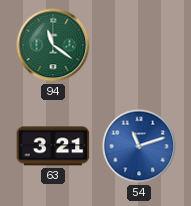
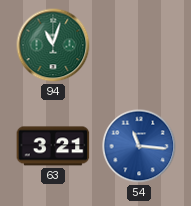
94: 11:21 -> 11:03
54: 11:12 -> 11:16
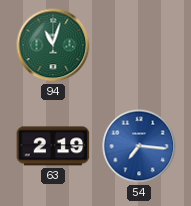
63: 3:21 -> 2:19
54: 11:16 -> 7:16
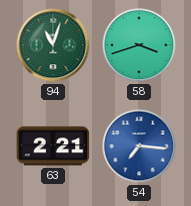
58: none -> 3:42
63: 2:19 -> 2:21
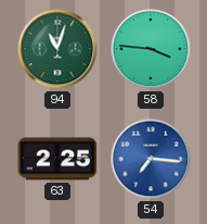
58: 3:42 -> 3:46
63: 2:21 -> 2:25
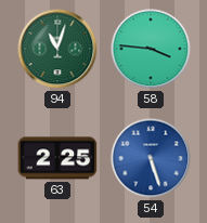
54: 7:16 -> 5:27
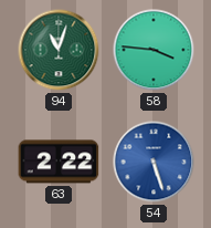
63: 2:25 -> 2:22
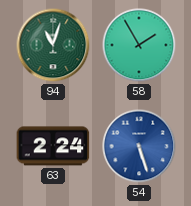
58: 3:46 -> 1:55
63: 2:22 -> 2:24
